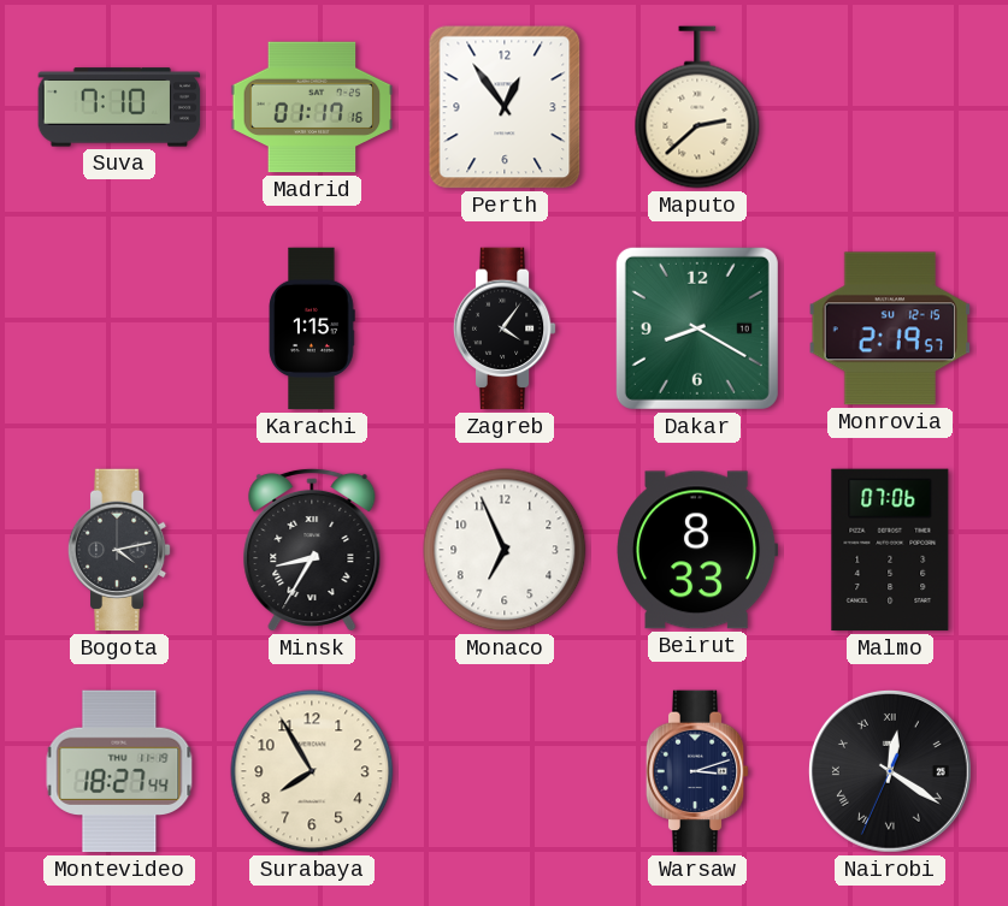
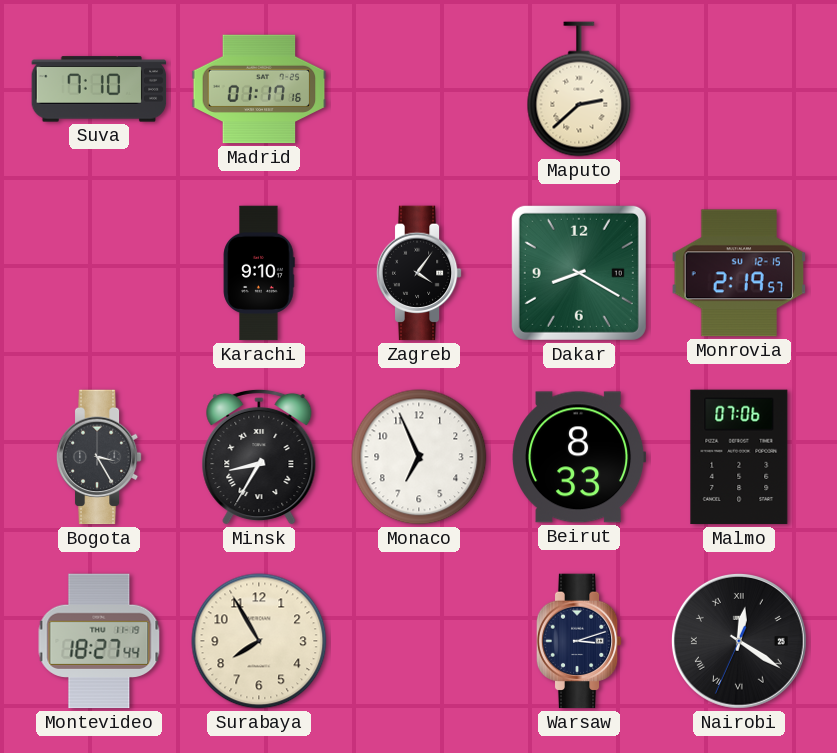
Perth: 12:54 -> none
Karachi: 1:15 -> 9:10
Bogota: 4:13 -> 3:25
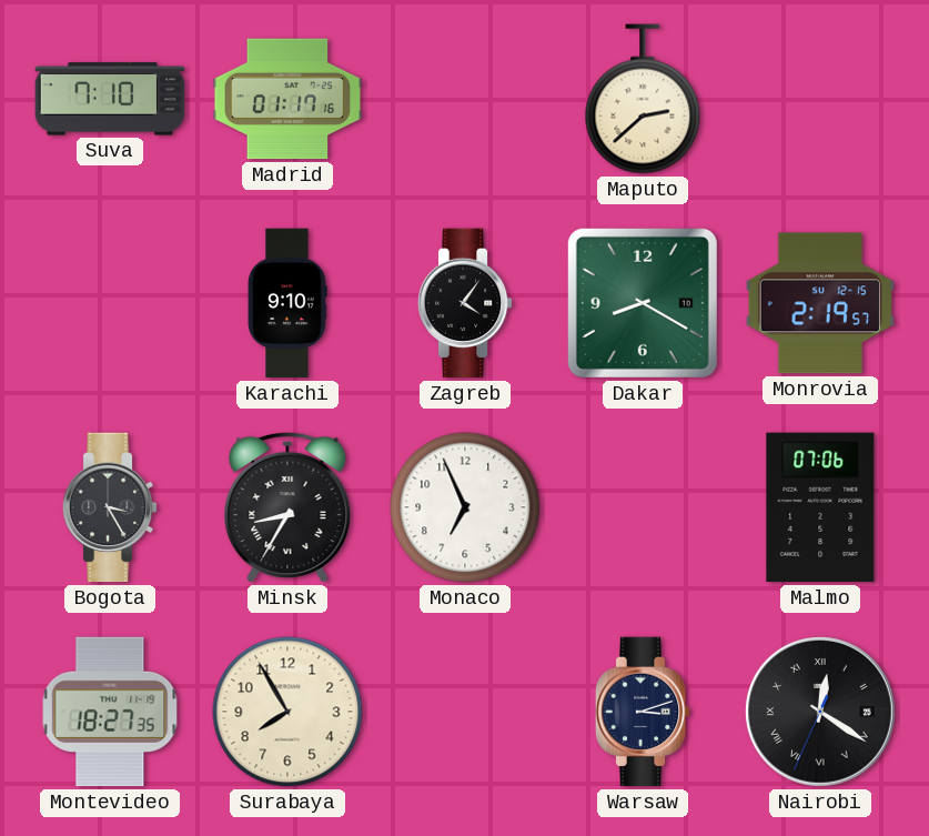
Beirut: 8:33 -> none
Montevideo: 18:27:44 -> 18:27:35
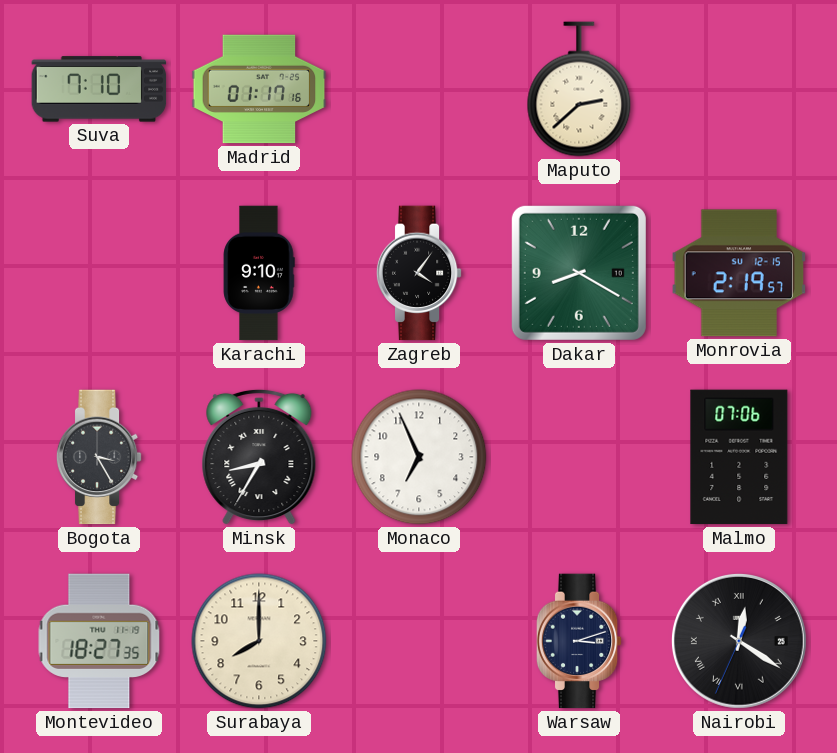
Surabaya: 7:55 -> 8:00
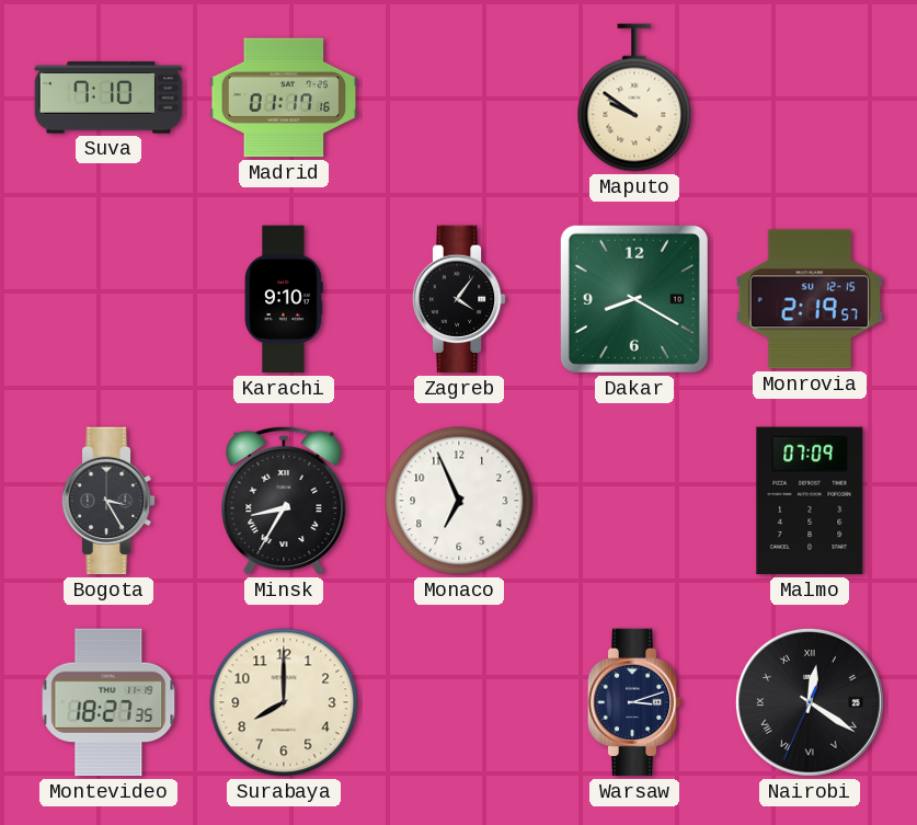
Maputo: 2:38 -> 9:51
Malmo: 07:06 -> 07:09
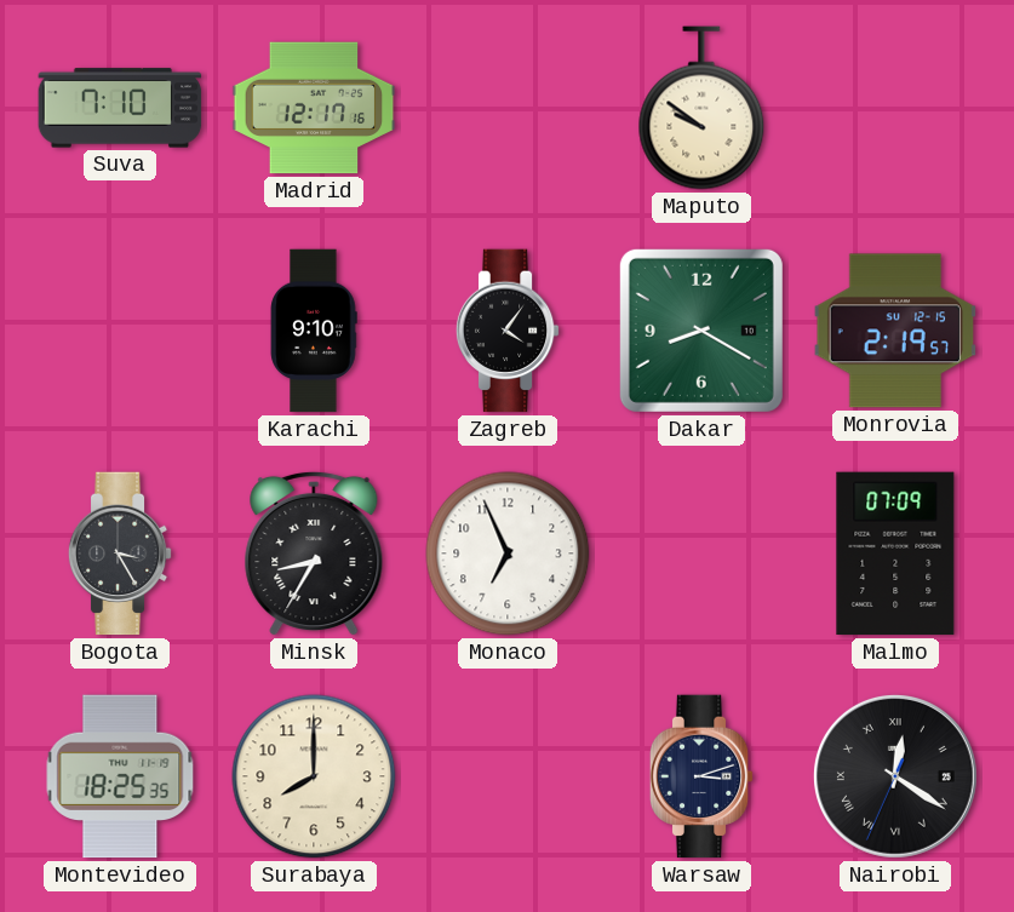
Madrid: 01:17 -> 12:17
Montevideo: 18:27 -> 18:25
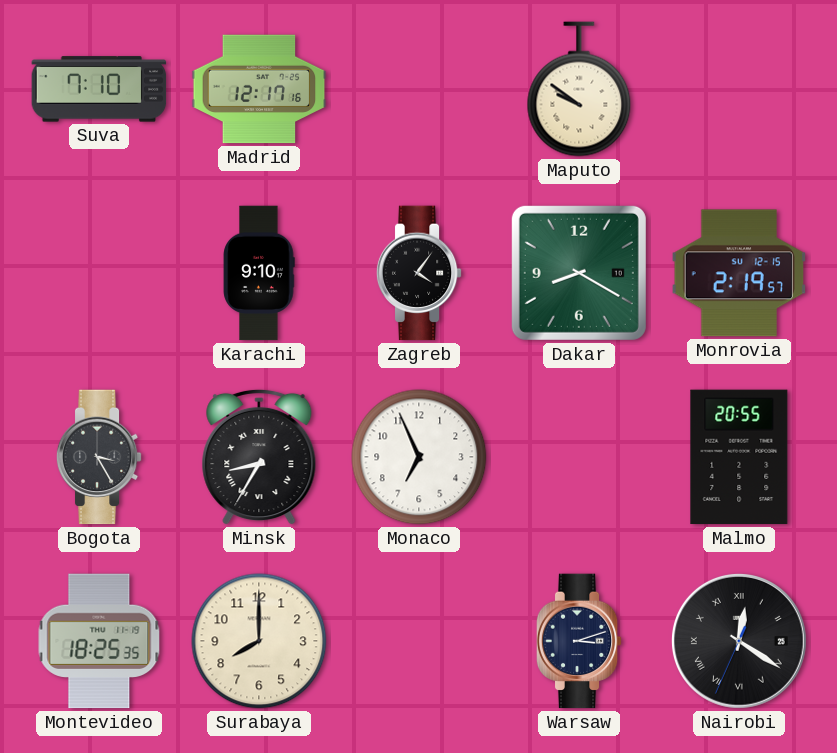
Malmo: 07:09 -> 20:55
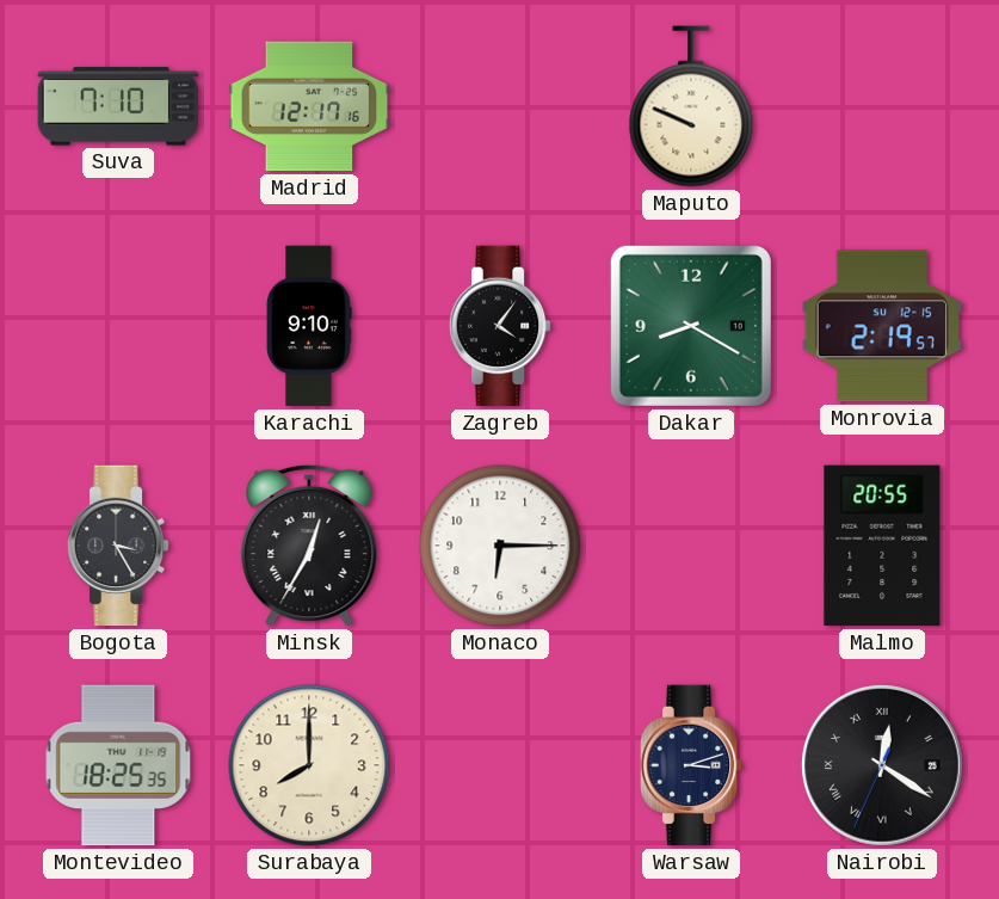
Maputo: 9:51 -> 9:49
Minsk: 8:35 -> 12:35
Monaco: 6:56 -> 6:15
